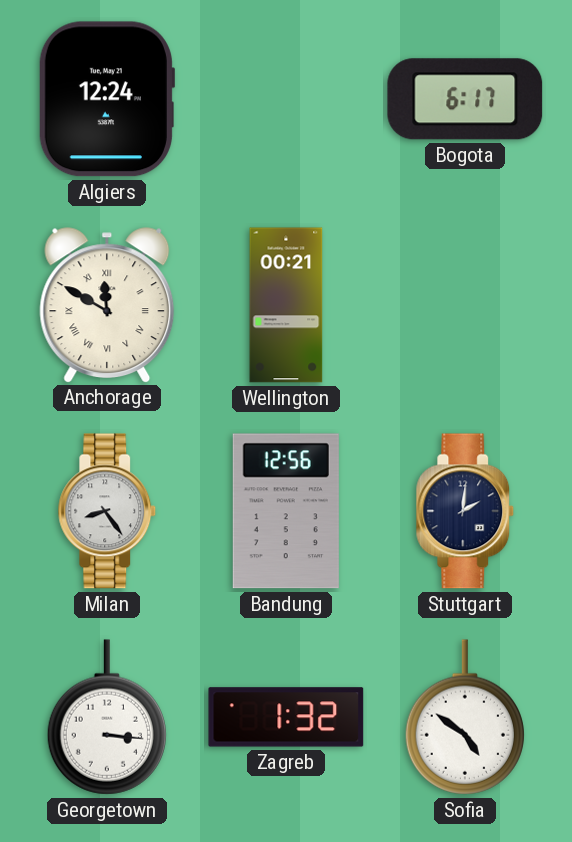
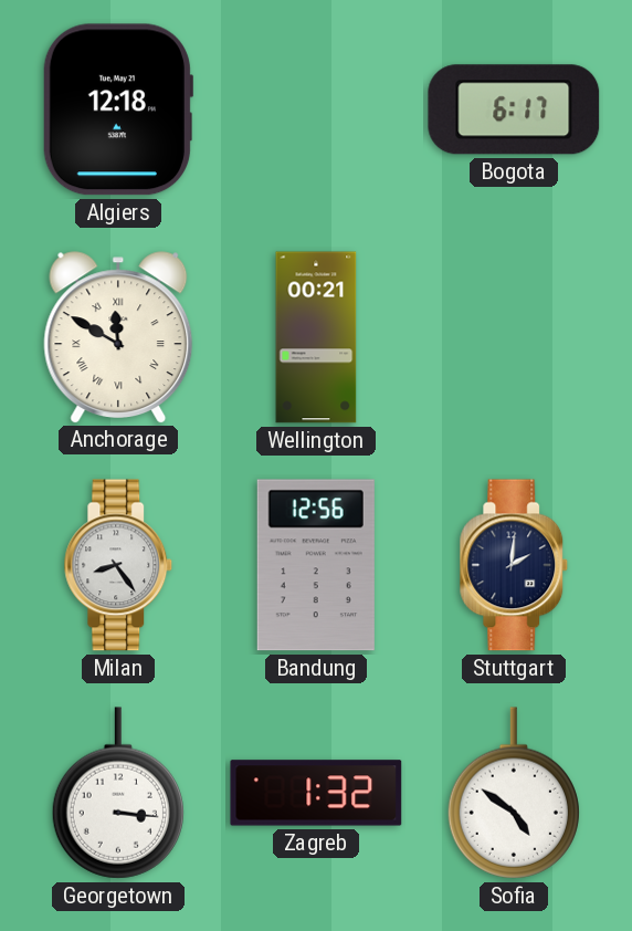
Algiers: 12:24 -> 12:18
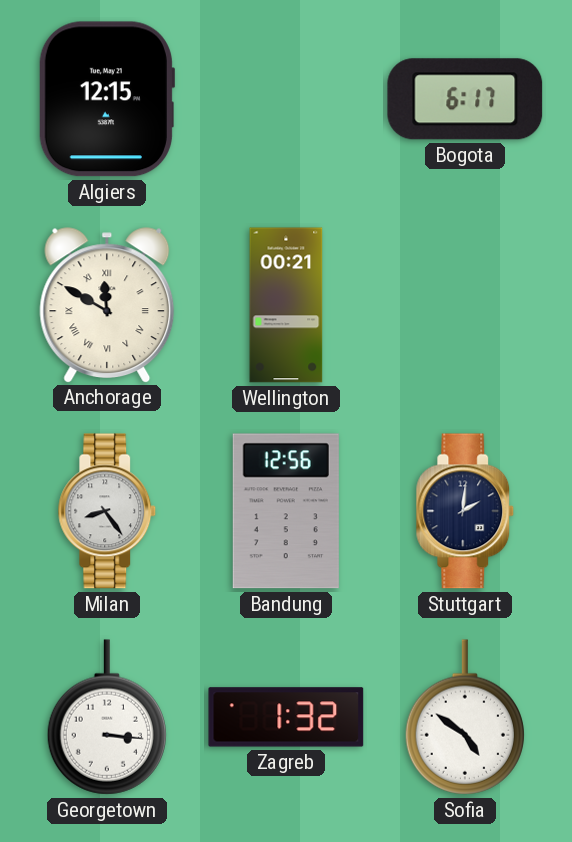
Algiers: 12:18 -> 12:15
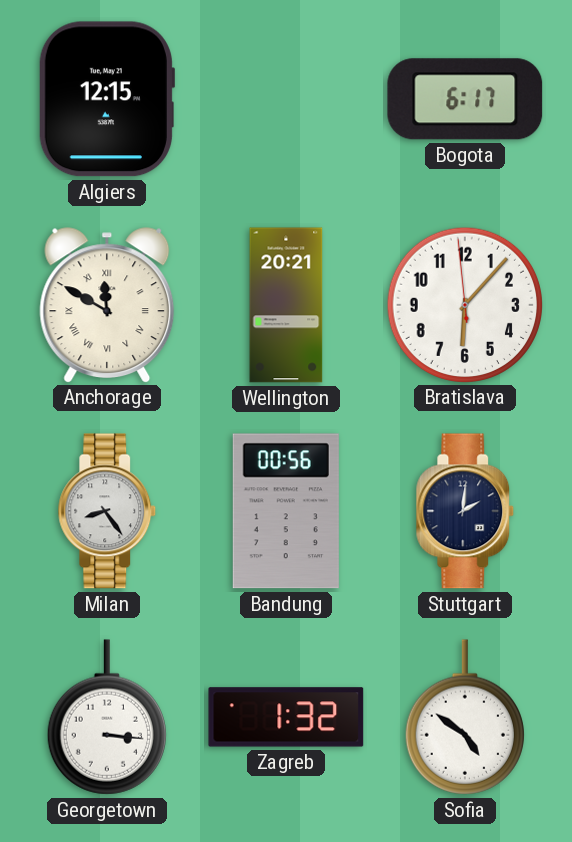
Wellington: 00:21 -> 20:21
Bratislava: none -> 6:06
Bandung: 12:56 -> 00:56
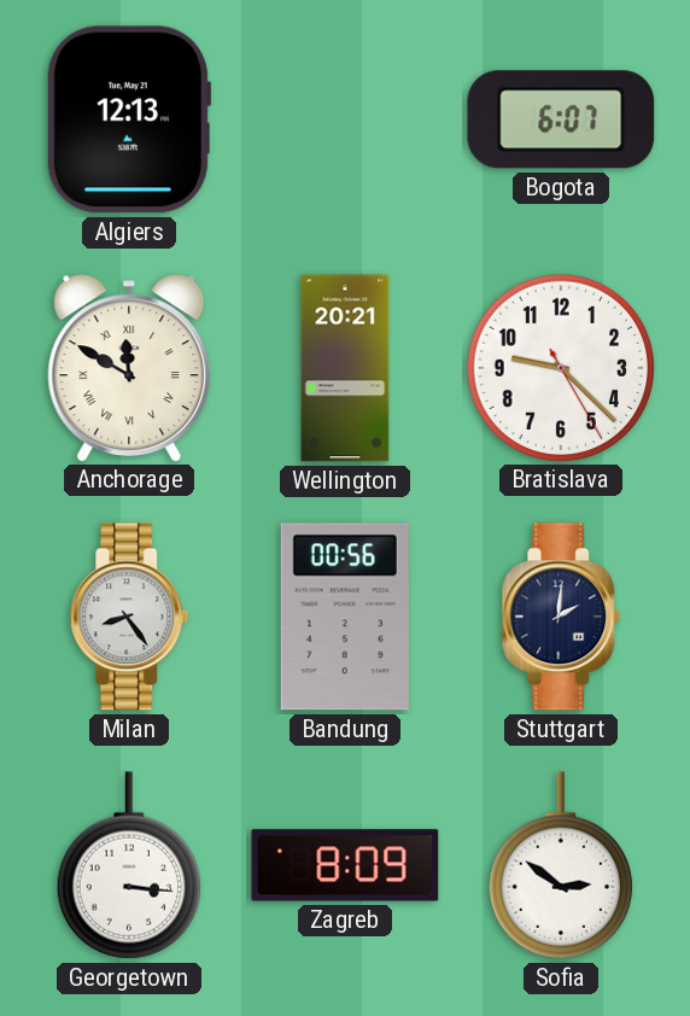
Algiers: 12:15 -> 12:13
Bogota: 6:17 -> 6:07
Bratislava: 6:06 -> 9:22
Zagreb: 1:32 -> 8:09
Sofia: 4:51 -> 2:51
